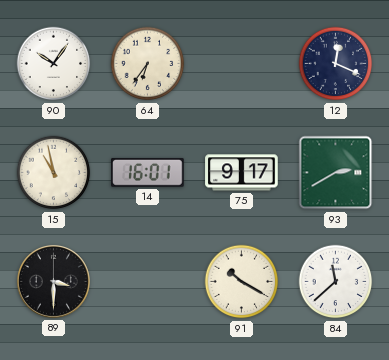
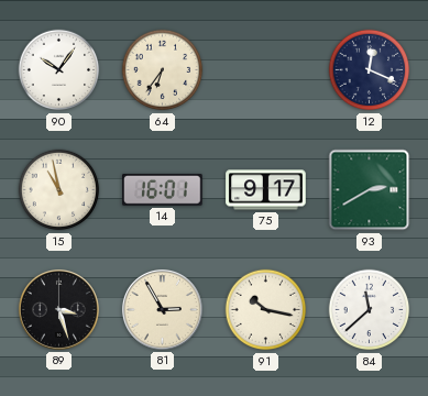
89: 3:30 -> 3:27
81: none -> 2:55
91: 10:20 -> 10:17
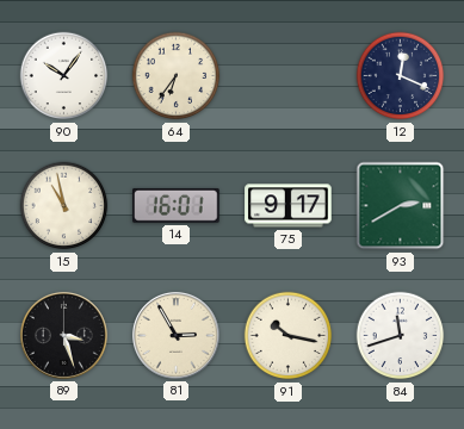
84: 11:38 -> 11:42
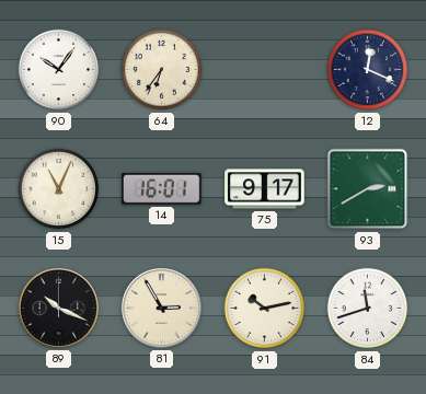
15: 10:58 -> 11:04
89: 3:27 -> 10:19
91: 10:17 -> 10:13
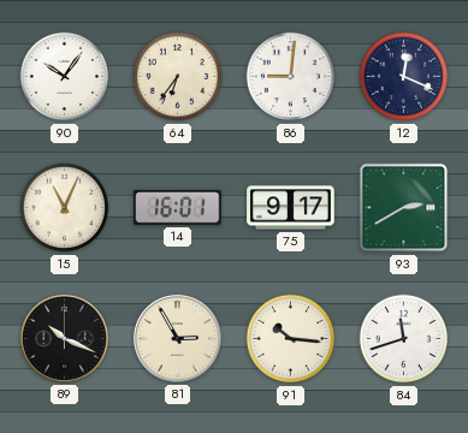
86: none -> 9:01
91: 10:13 -> 10:16
